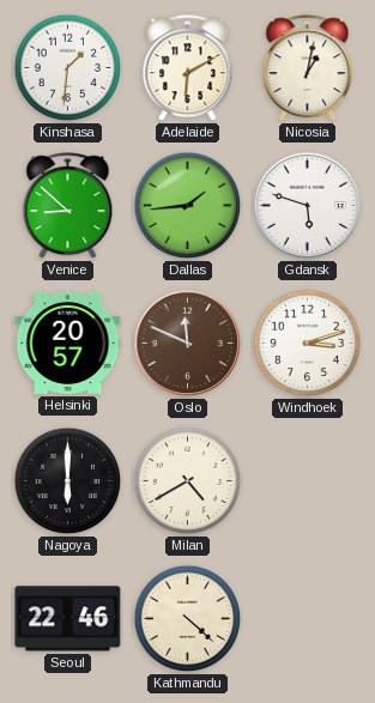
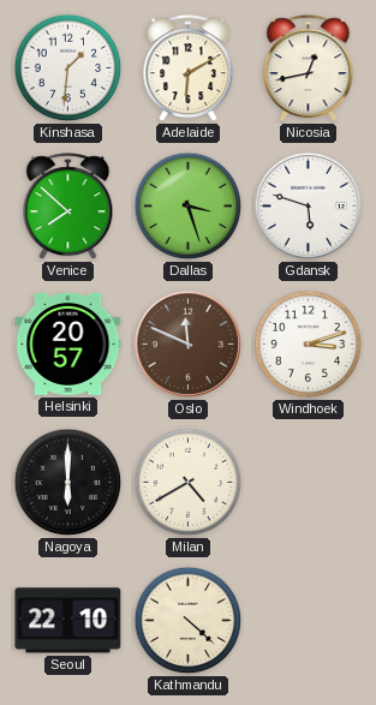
Nicosia: 1:02 -> 12:43
Venice: 8:52 -> 7:52
Dallas: 1:44 -> 3:27
Seoul: 22:46 -> 22:10
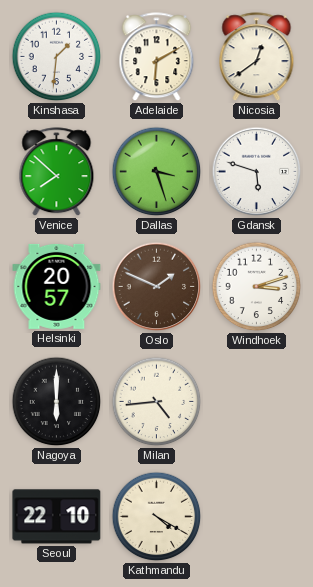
Nicosia: 12:43 -> 12:39
Oslo: 11:49 -> 1:49
Milan: 4:40 -> 4:44
Kathmandu: 4:22 -> 4:20
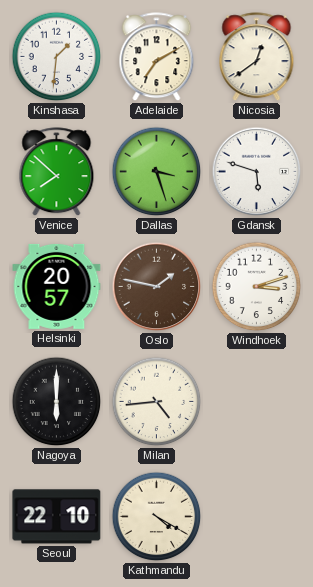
Adelaide: 6:10 -> 7:10
Oslo: 1:49 -> 1:47
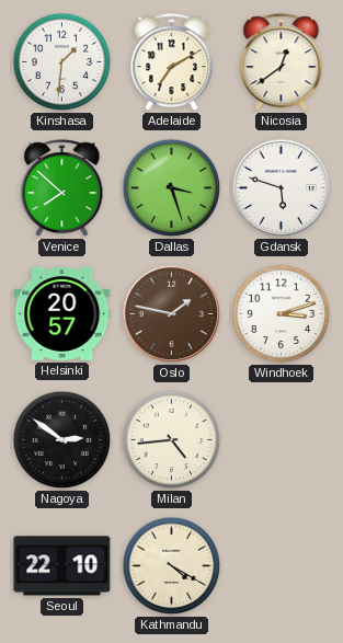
Nagoya: 6:00 -> 2:51
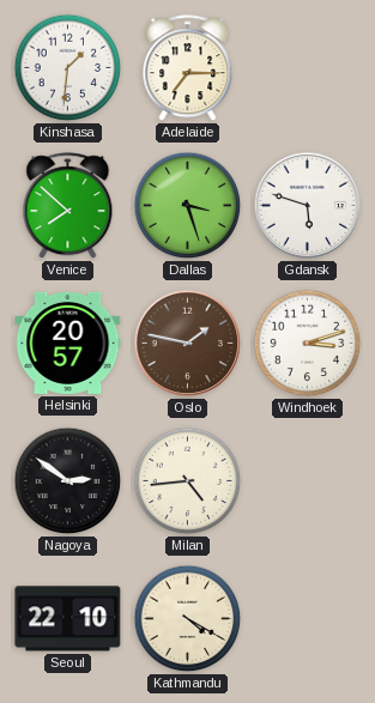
Adelaide: 7:10 -> 7:15
Nicosia: 12:39 -> none
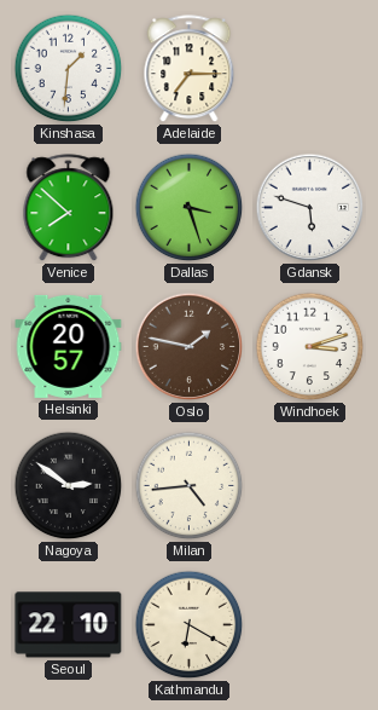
Kathmandu: 4:20 -> 6:20
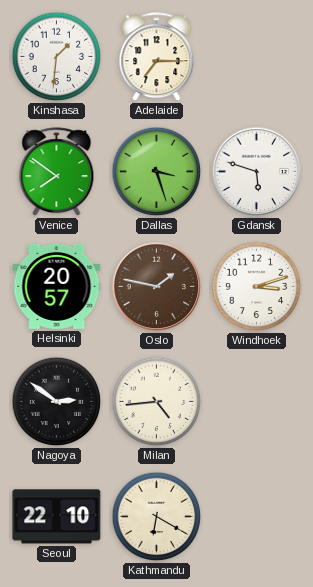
Venice: 7:52 -> 7:51
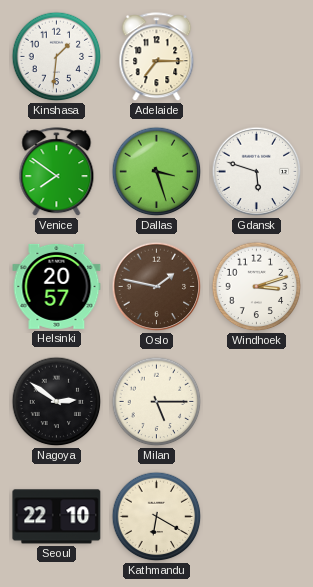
Milan: 4:44 -> 5:15
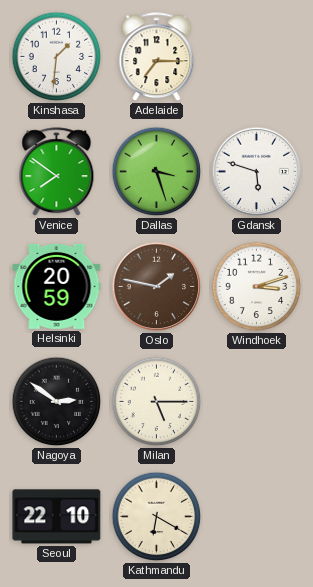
Helsinki: 20:57 -> 20:59
